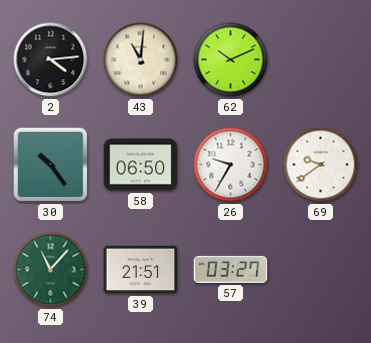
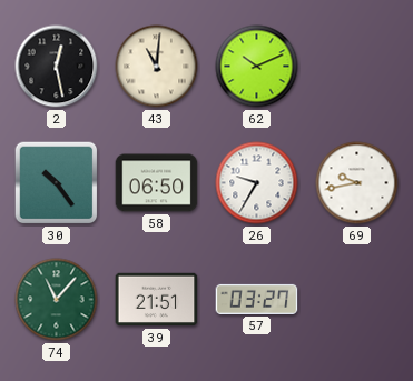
2: 4:14 -> 12:28
69: 9:39 -> 9:43
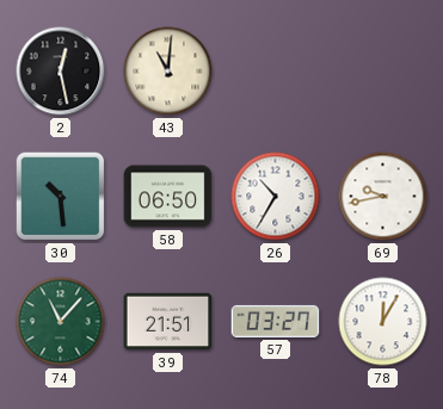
62: 10:11 -> none
30: 10:24 -> 10:29
26: 9:35 -> 10:35
78: none -> 12:05
